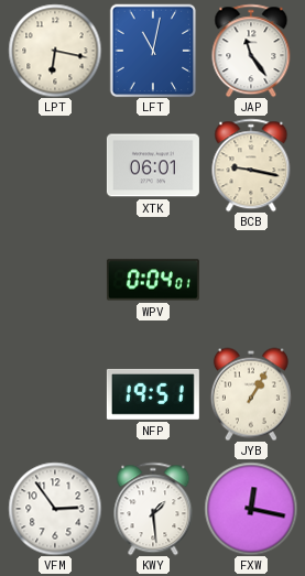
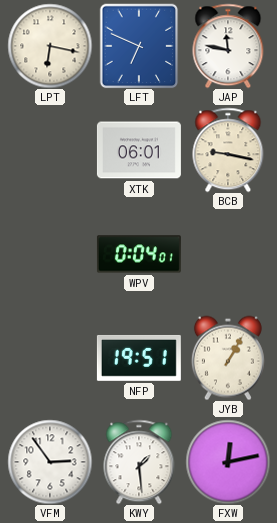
LFT: 11:02 -> 6:49
JAP: 11:24 -> 11:47
FXW: 12:17 -> 12:13
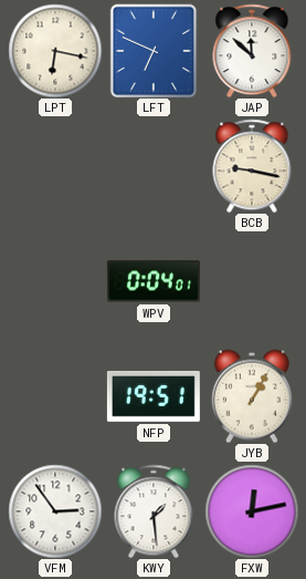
JAP: 11:47 -> 11:52
XTK: 06:01 -> none
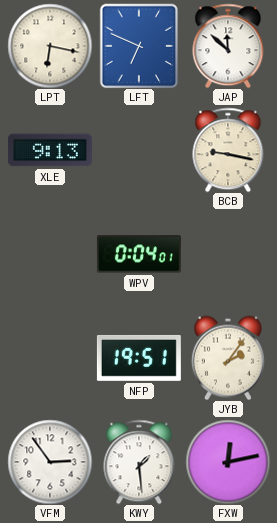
XLE: none -> 9:13
JYB: 1:05 -> 2:06
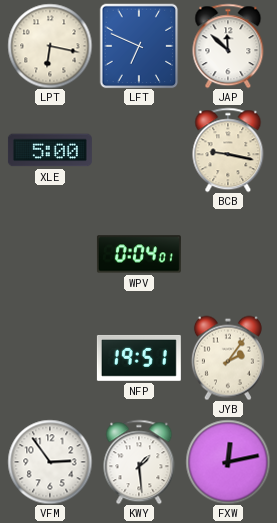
XLE: 9:13 -> 5:00
